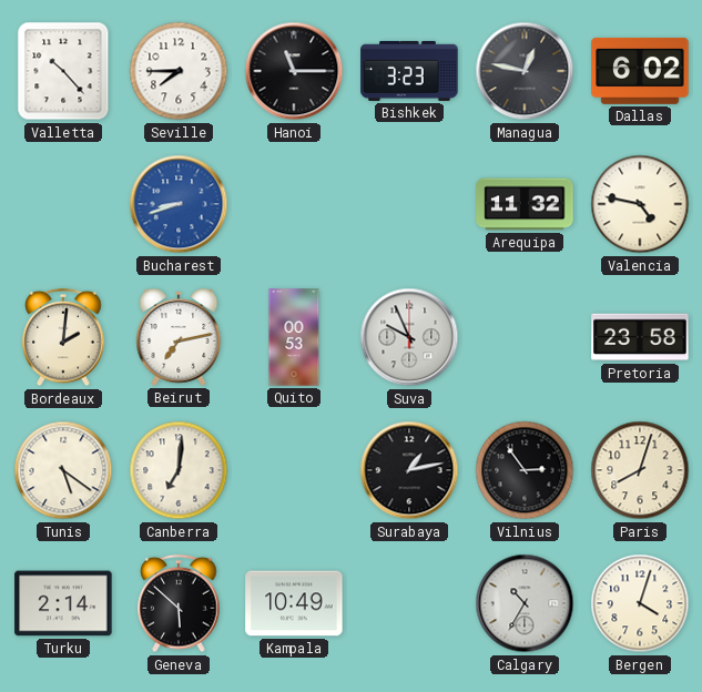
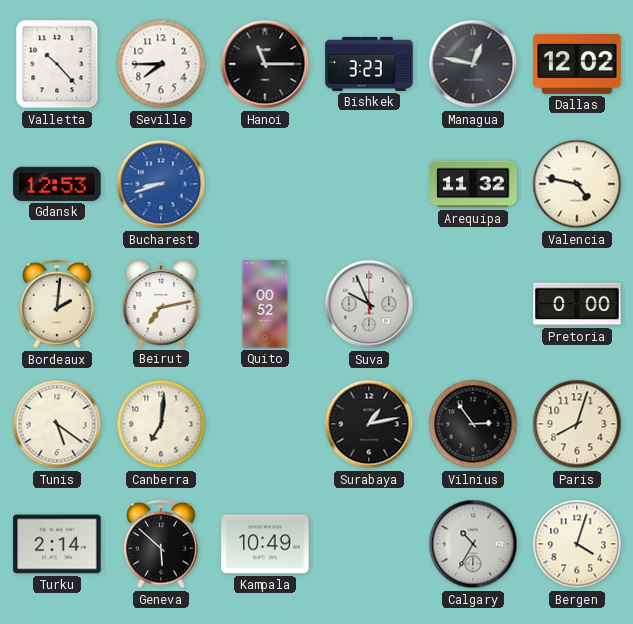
Dallas: 6:02 -> 12:02
Gdansk: none -> 12:53
Quito: 00:53 -> 00:52
Pretoria: 23:58 -> 0:00
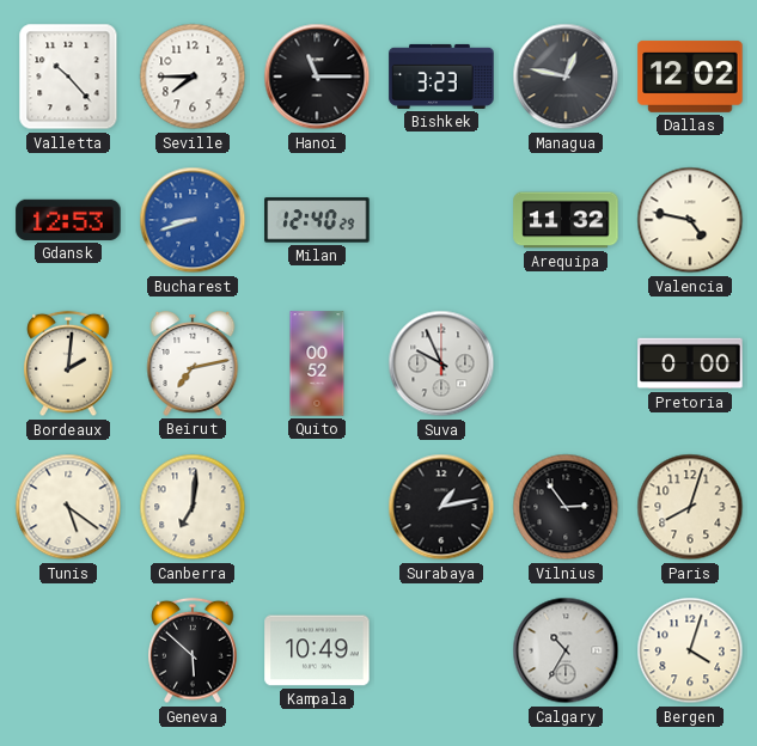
Milan: none -> 12:40
Turku: 2:14 -> none
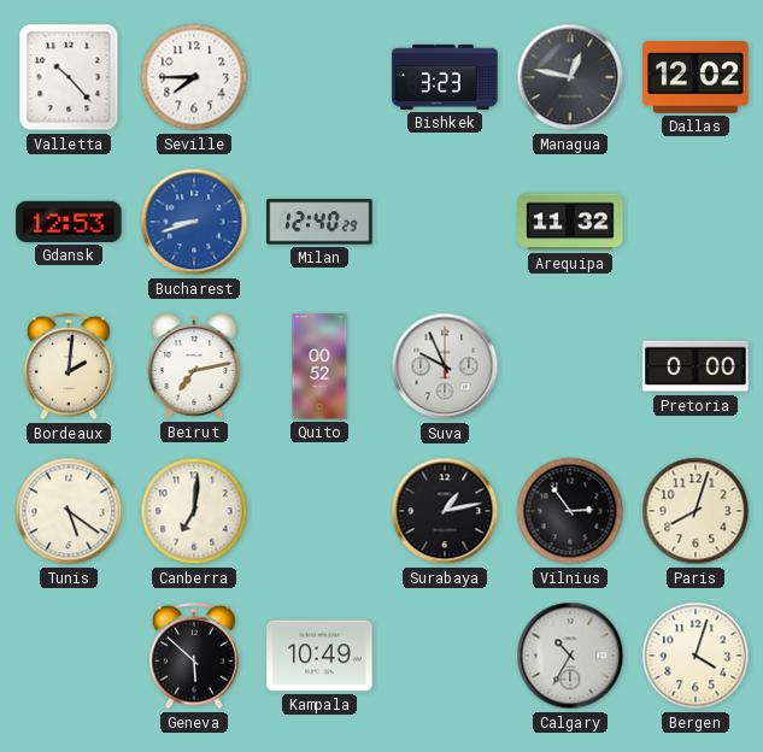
Hanoi: 11:15 -> none
Valencia: 4:47 -> none
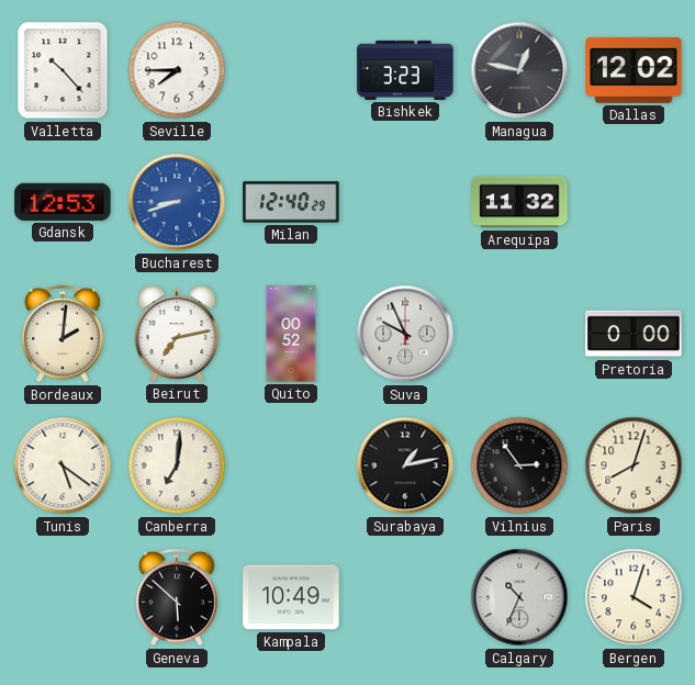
Calgary: 10:35 -> 10:34
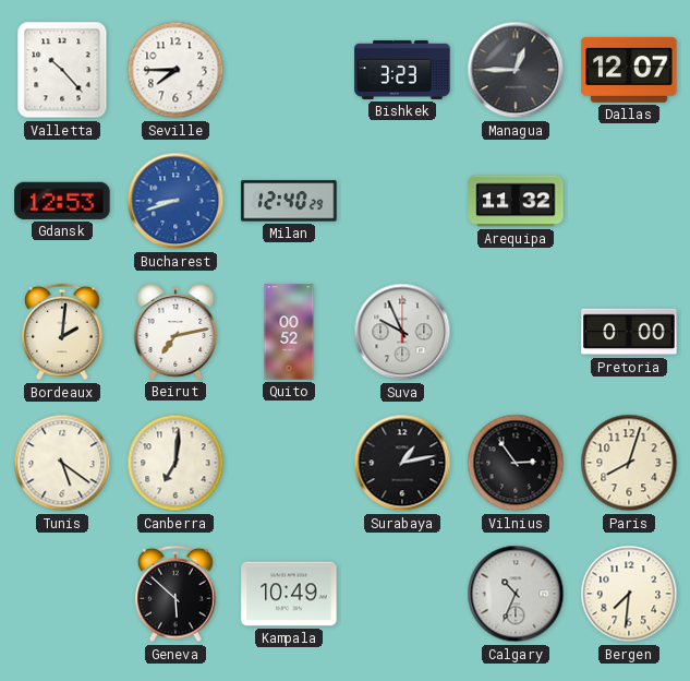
Managua: 12:47 -> 12:45
Dallas: 12:02 -> 12:07
Bergen: 4:03 -> 7:31
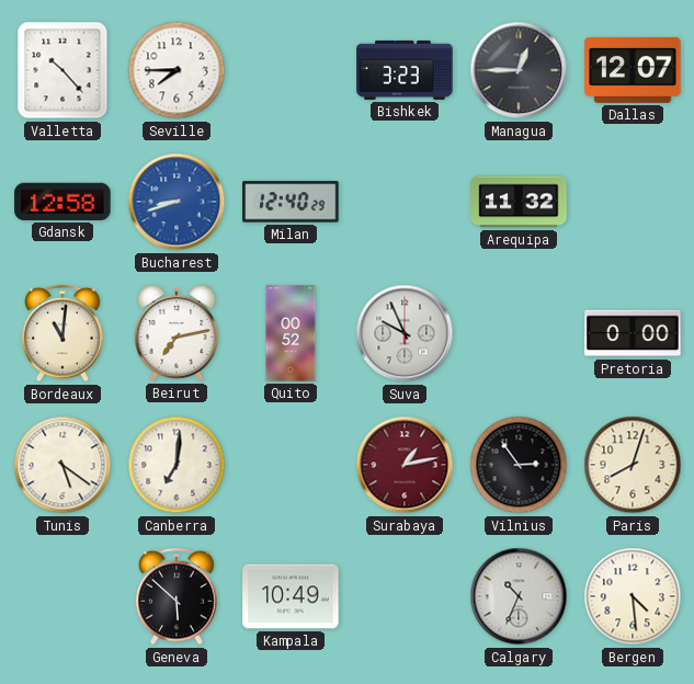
Gdansk: 12:53 -> 12:58
Bordeaux: 2:01 -> 11:01
Surabaya dial: black -> burgundy
Bergen: 7:31 -> 4:29
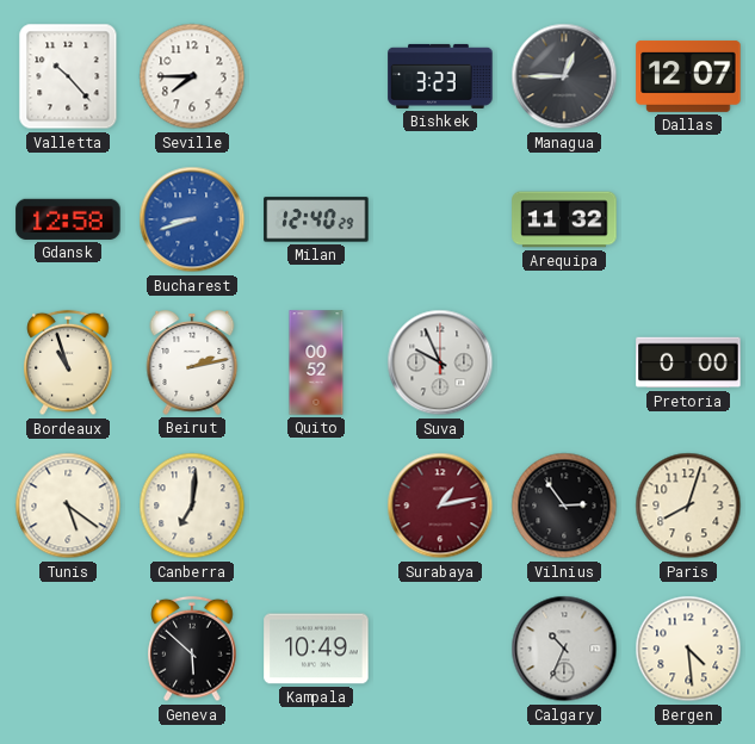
Bordeaux: 11:01 -> 10:57
Beirut: 7:13 -> 2:13
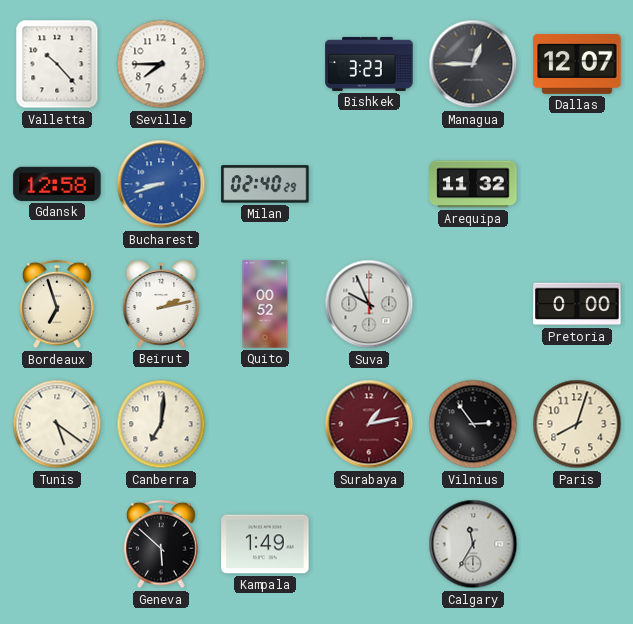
Milan: 12:40 -> 02:40
Bordeaux: 10:57 -> 6:57
Kampala: 10:49 -> 1:49
Calgary: 10:34 -> 11:35
Bergen: 4:29 -> none
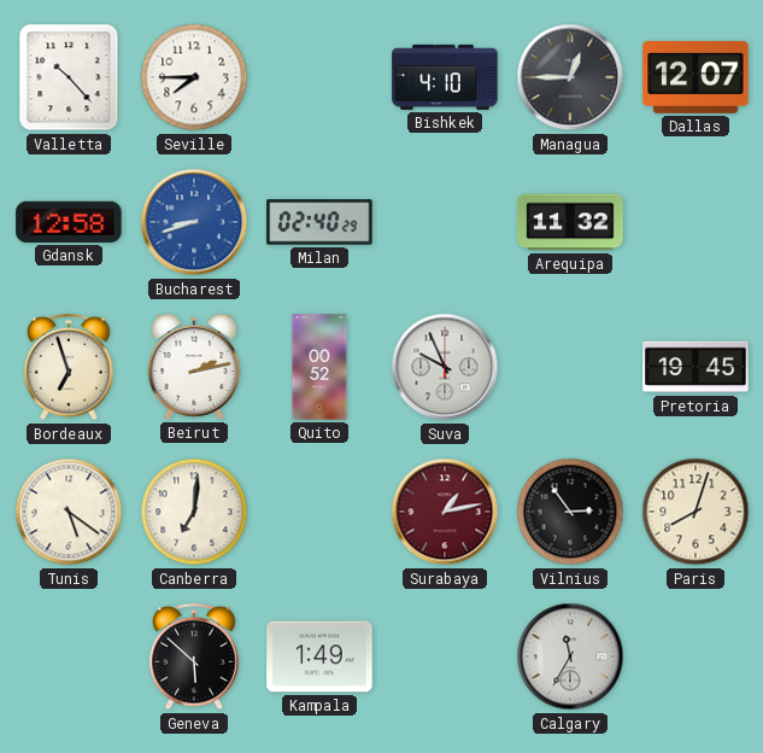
Bishkek: 3:23 -> 4:10
Pretoria: 0:00 -> 19:45
